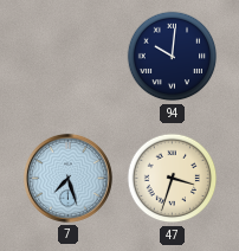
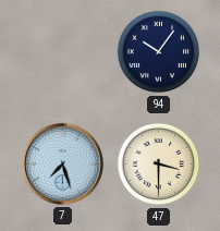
94: 10:01 -> 10:06
47: 3:33 -> 3:30
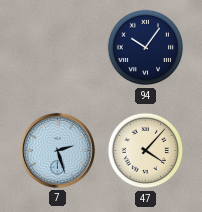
7: 7:27 -> 2:27
47: 3:30 -> 4:07
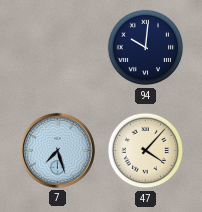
94: 10:06 -> 10:01
7: 2:27 -> 7:27
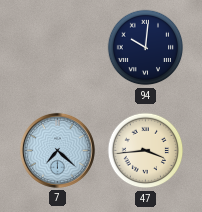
7: 7:27 -> 7:22
47: 4:07 -> 3:44
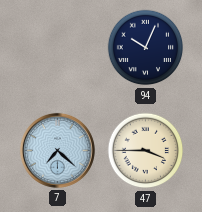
94: 10:01 -> 10:04
47: 3:44 -> 3:45
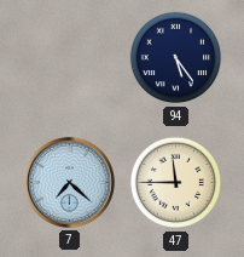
94: 10:04 -> 5:24
47: 3:45 -> 11:45
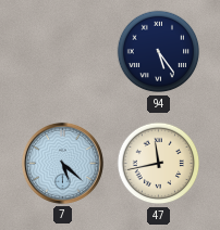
7: 7:22 -> 5:22
47: 11:45 -> 11:43
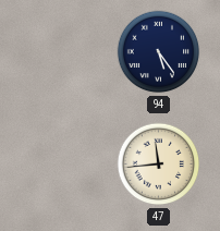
7: 5:22 -> none
47: 11:43 -> 11:44
